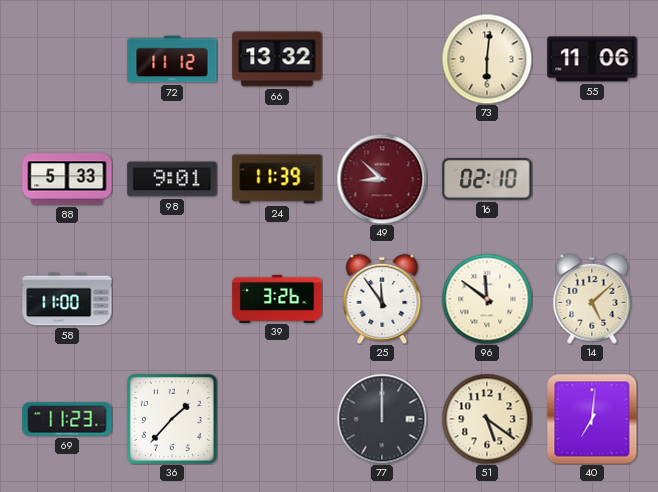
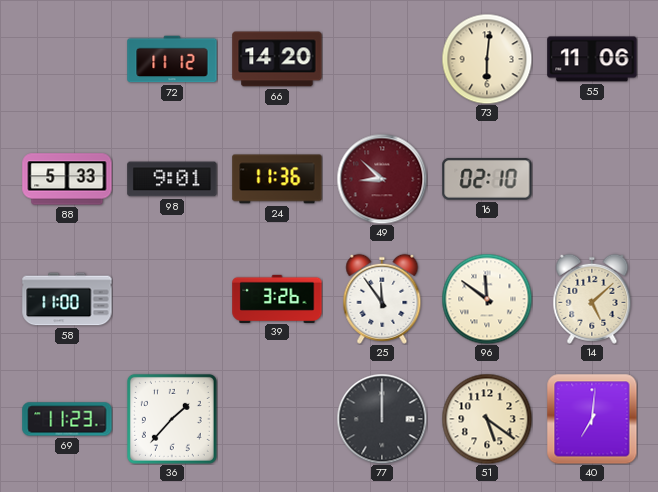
66: 13:32 -> 14:20
24: 11:39 -> 11:36
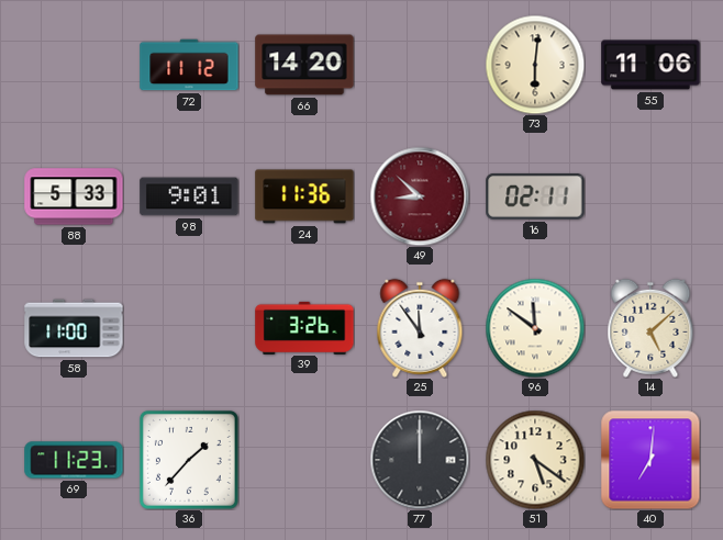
16: 02:10 -> 02:11
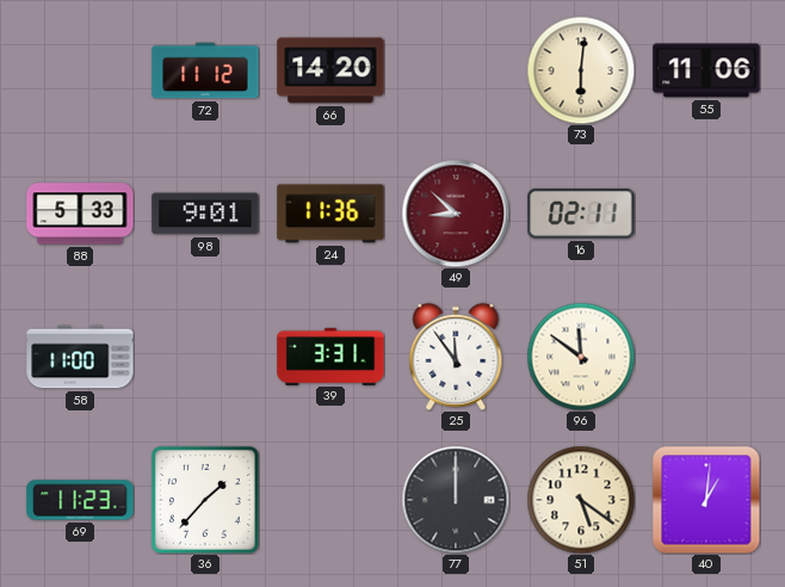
39: 3:26 -> 3:31
14: 5:08 -> none
40: 7:01 -> 1:01
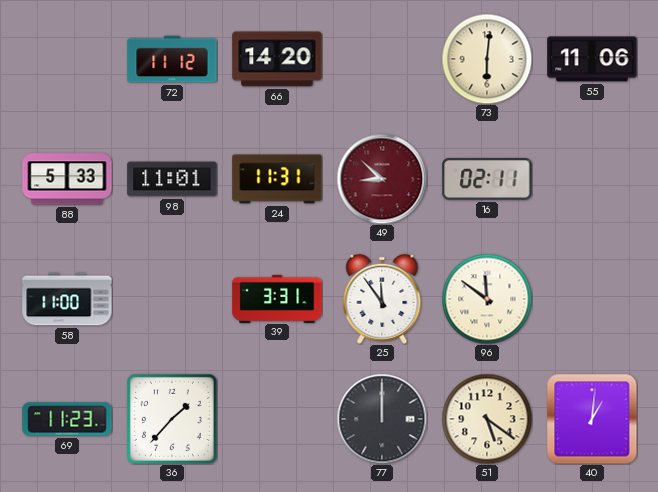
98: 9:01 -> 11:01
24: 11:36 -> 11:31
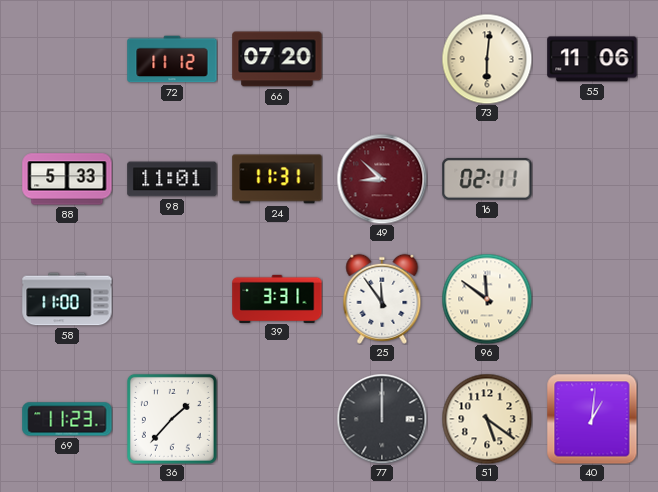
66: 14:20 -> 07:20
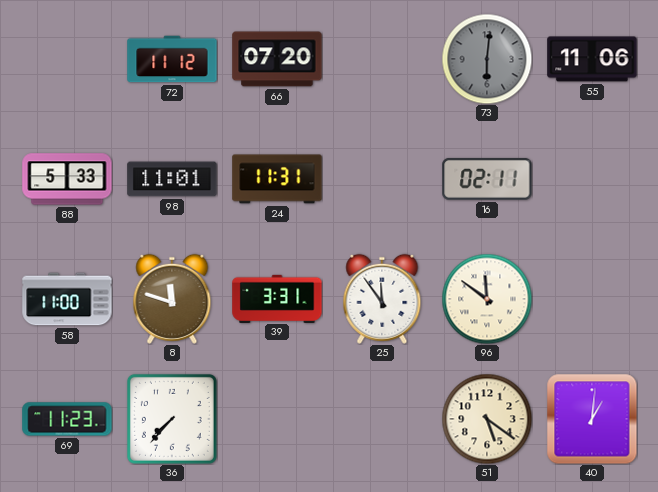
73 dial: cream -> grey
49: 8:52 -> none
8: none -> 11:48
36: 1:37 -> 7:37
77: 12:00 -> none
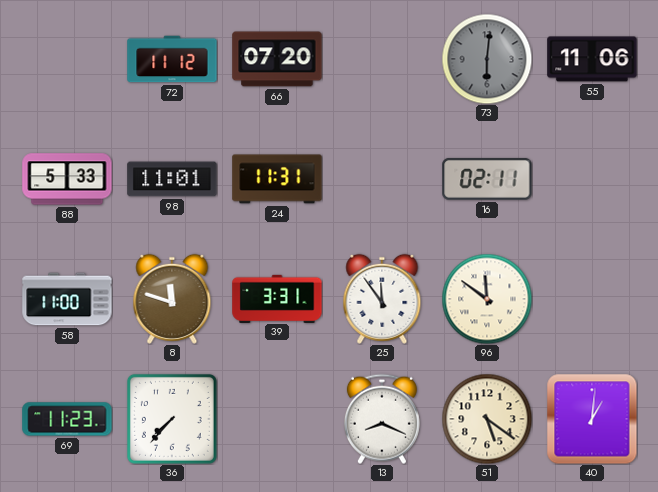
13: none -> 8:19
